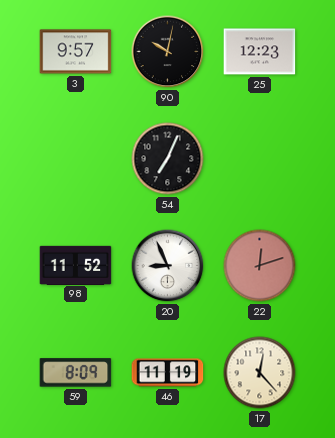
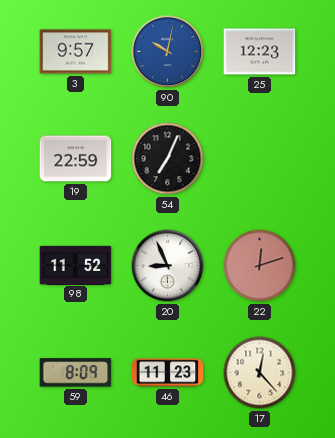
90 dial: black -> blue
19: none -> 22:59
46: 11:19 -> 11:23
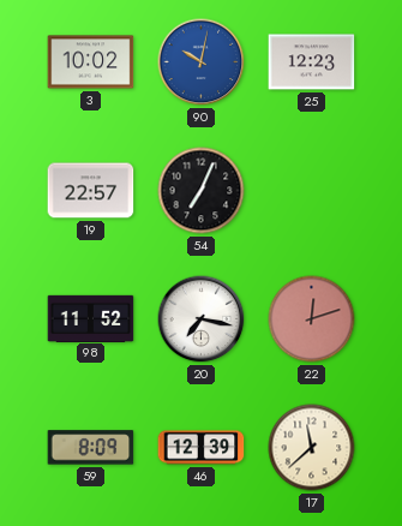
3: 9:57 -> 10:02
19: 22:59 -> 22:57
20: 8:56 -> 7:17
46: 11:23 -> 12:39
17: 12:23 -> 11:38
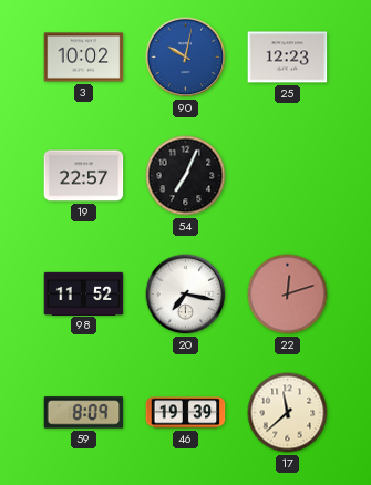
46: 12:39 -> 19:39
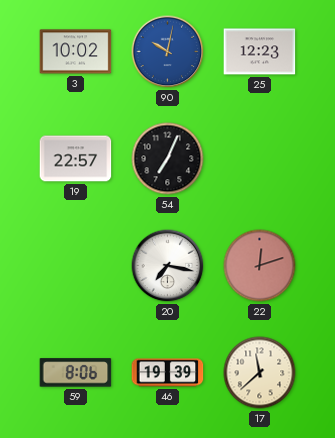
98: 11:52 -> none
59: 8:09 -> 8:06
